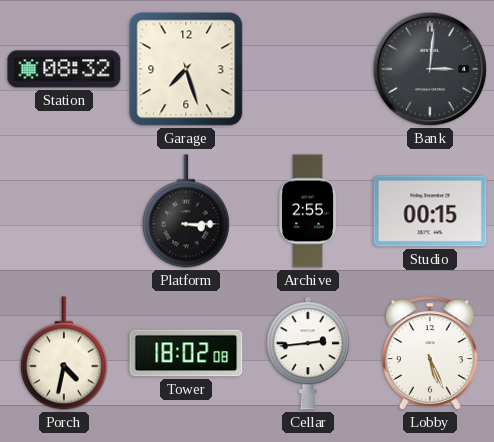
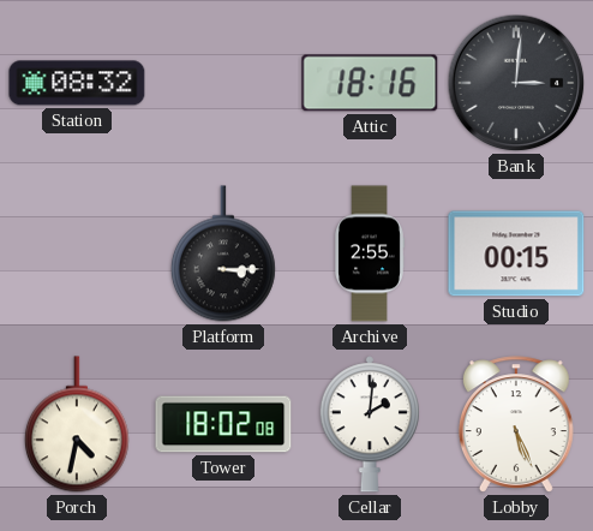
Garage: 7:27 -> none
Attic: none -> 18:16
Cellar: 2:44 -> 2:01
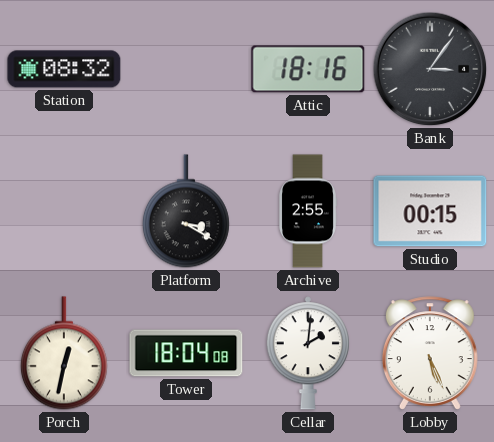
Bank: 3:01 -> 3:06
Platform: 3:15 -> 3:20
Porch: 4:32 -> 12:32
Tower: 18:02 -> 18:04
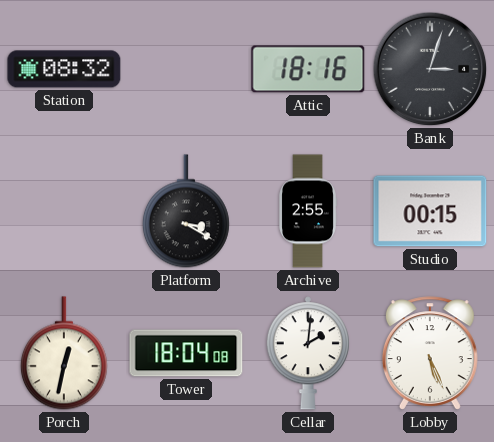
Bank: 3:06 -> 3:03
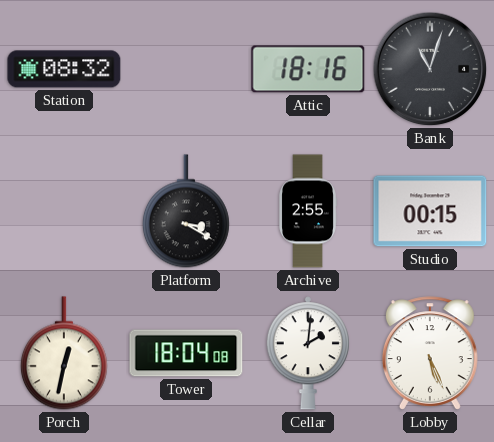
Bank: 3:03 -> 11:03
